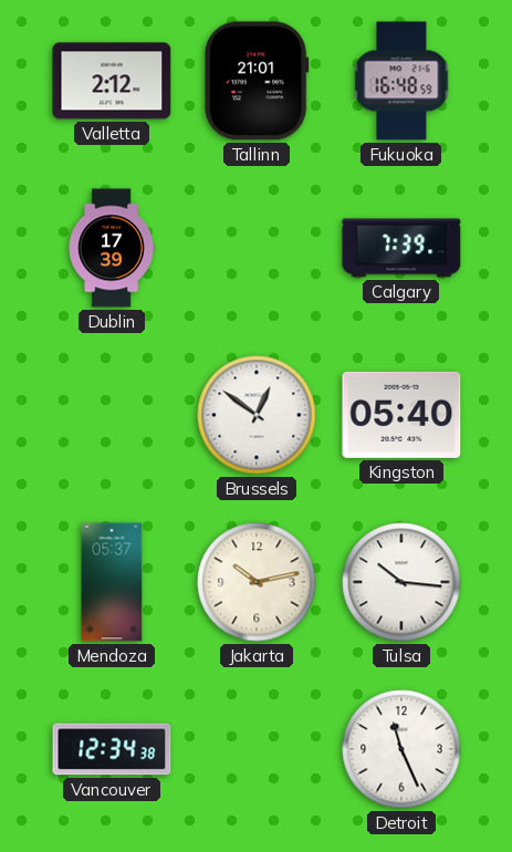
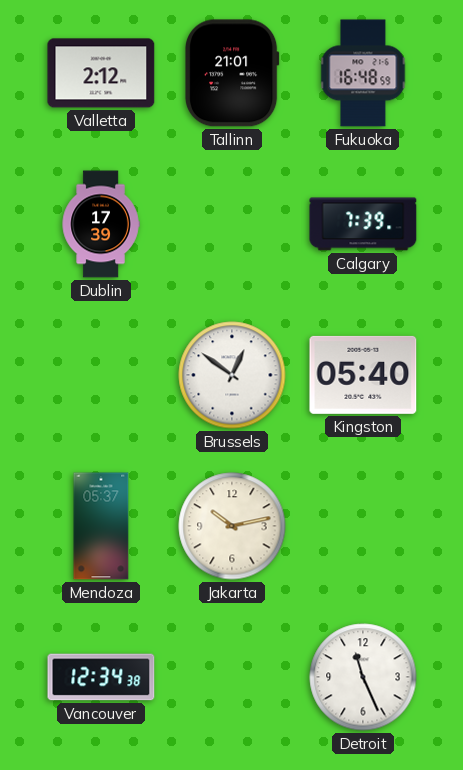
Tulsa: 10:16 -> none
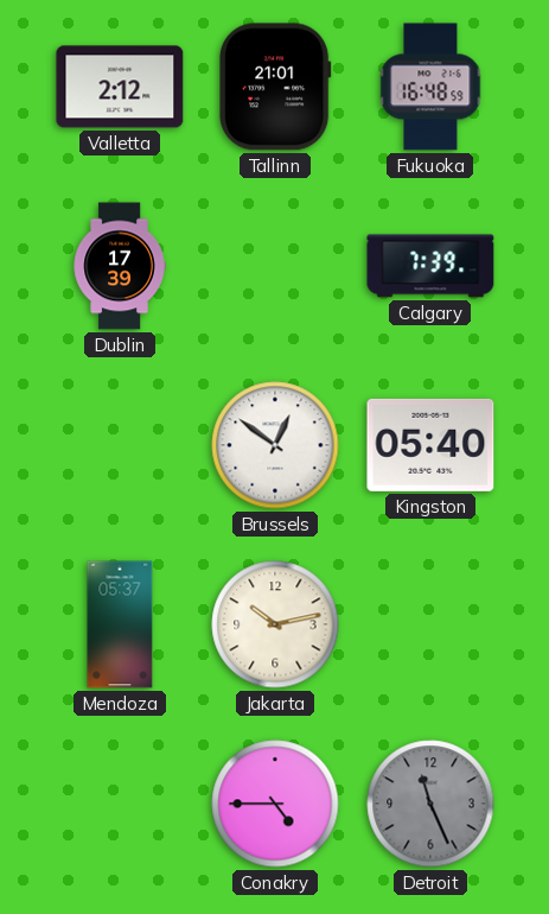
Vancouver: 12:34 -> none
Conakry: none -> 4:45
Detroit dial: white -> grey
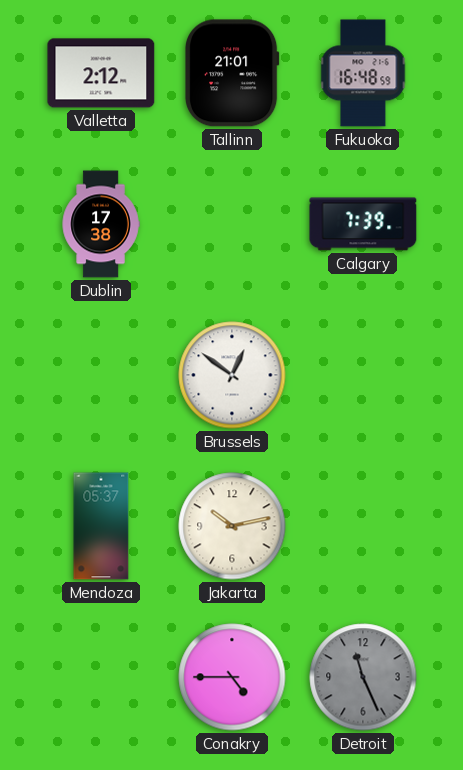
Dublin: 17:39 -> 17:38
Kingston: 05:40 -> none
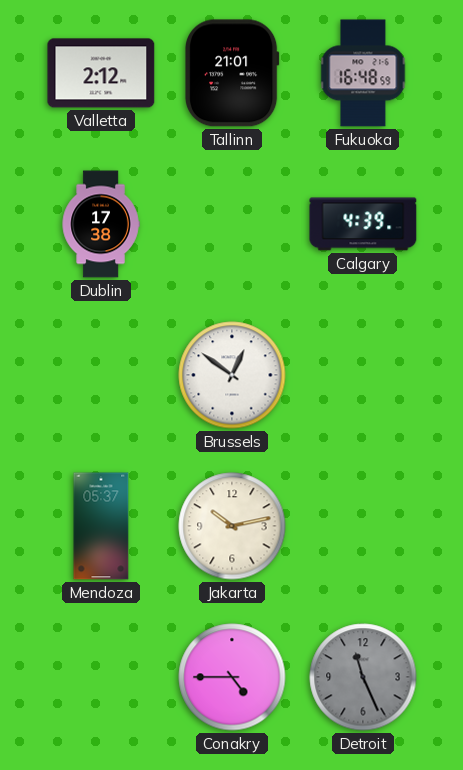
Calgary: 7:39 -> 4:39
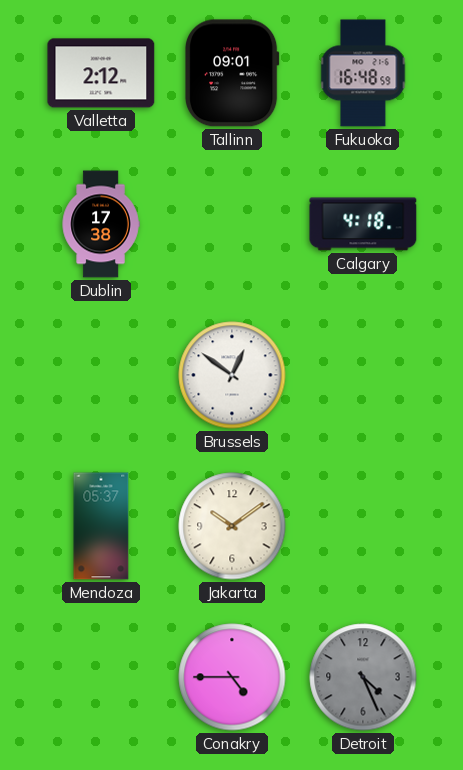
Tallinn: 21:01 -> 09:01
Calgary: 4:39 -> 4:18
Jakarta: 10:13 -> 10:09
Detroit: 11:26 -> 4:26
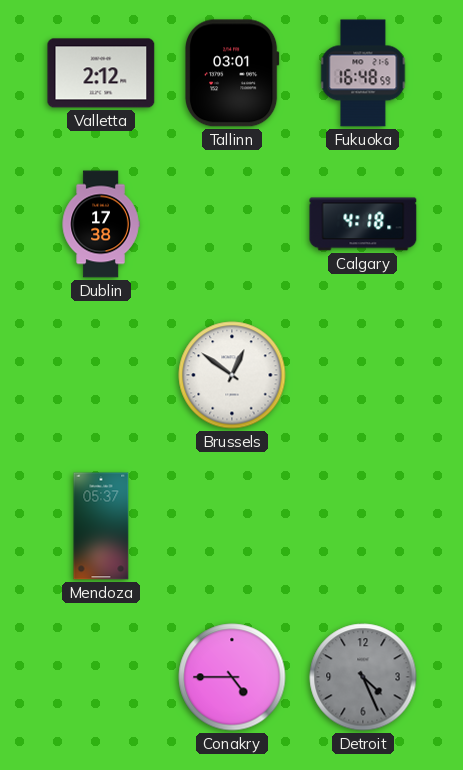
Tallinn: 09:01 -> 03:01
Jakarta: 10:09 -> none
